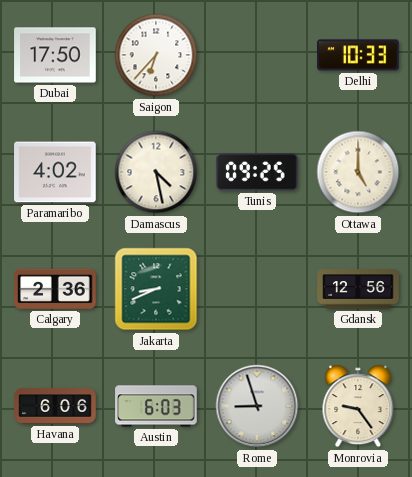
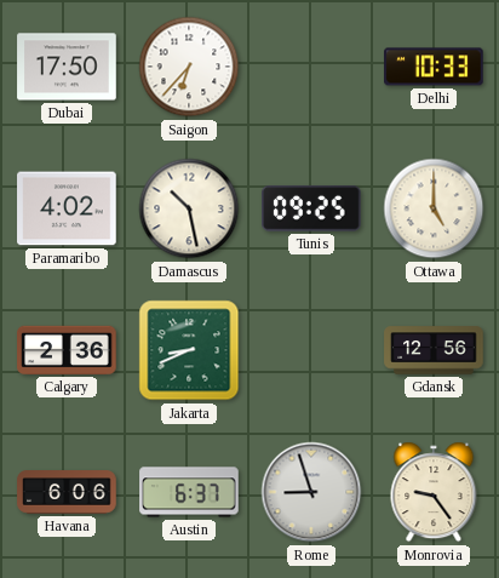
Damascus: 4:28 -> 10:28
Austin: 6:03 -> 6:37
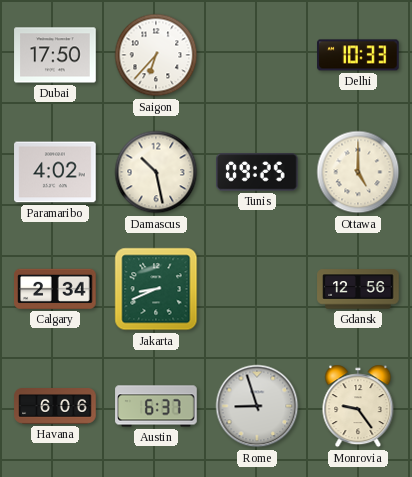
Calgary: 2:36 -> 2:34
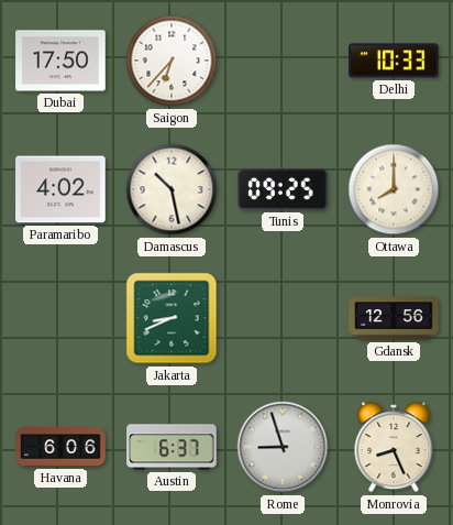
Ottawa: 5:00 -> 8:00
Calgary: 2:34 -> none
Monrovia: 9:24 -> 8:26
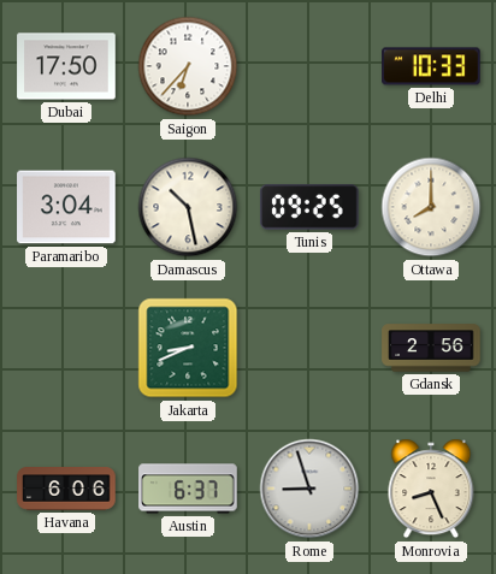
Paramaribo: 4:02 -> 3:04
Gdansk: 12:56 -> 2:56
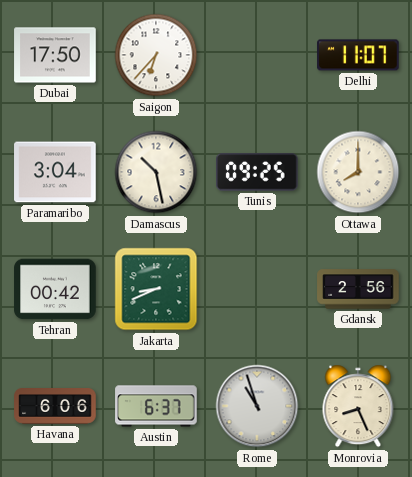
Delhi: 10:33 -> 11:07
Tehran: none -> 00:42
Rome: 8:57 -> 10:57
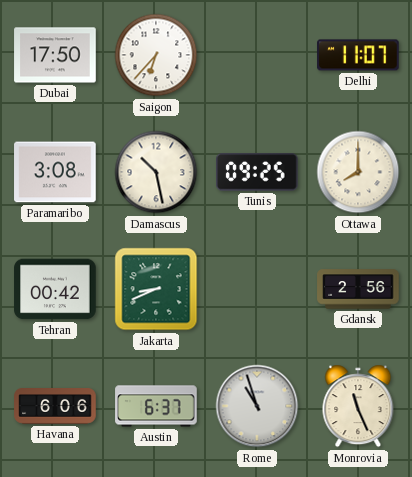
Paramaribo: 3:04 -> 3:08
Monrovia: 8:26 -> 11:26
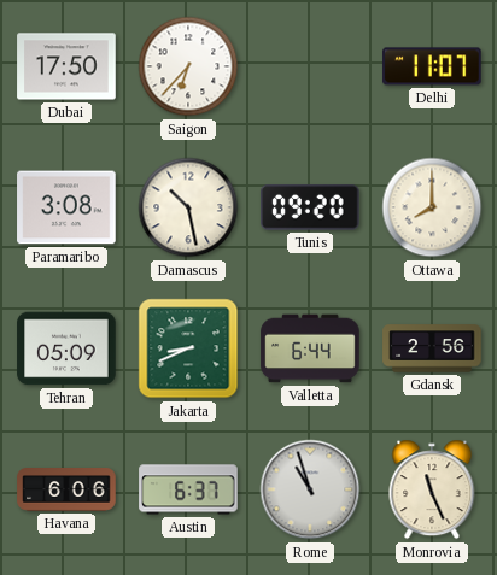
Tunis: 09:25 -> 09:20
Tehran: 00:42 -> 05:09
Valletta: none -> 6:44
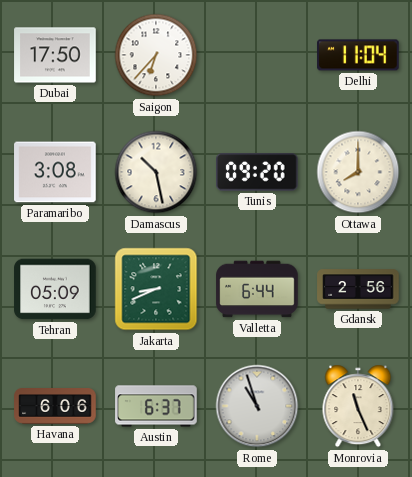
Delhi: 11:07 -> 11:04
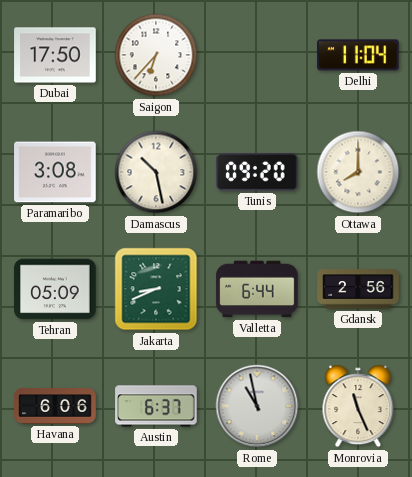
Rome: 10:57 -> 10:58
